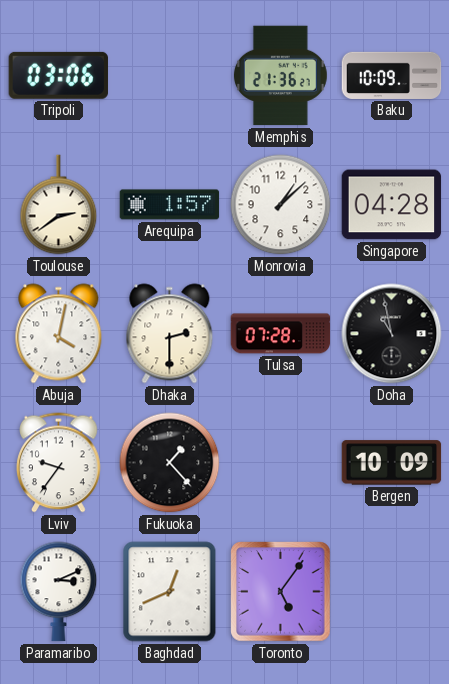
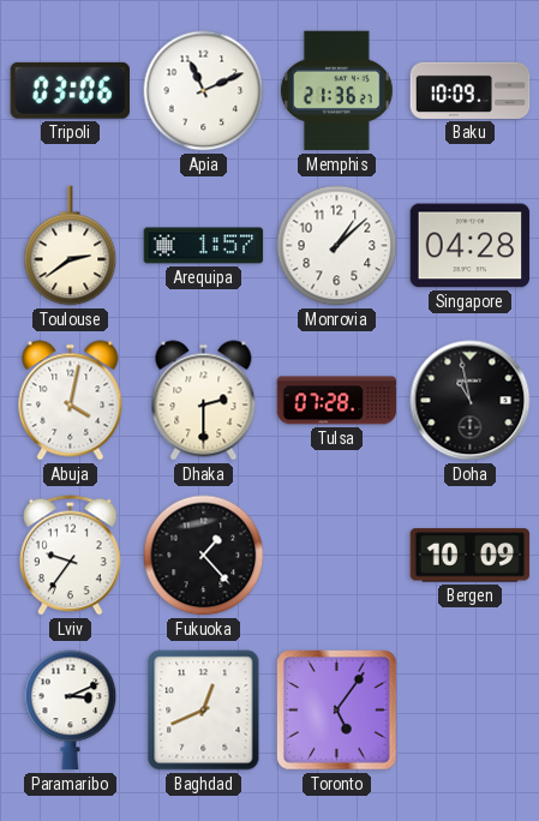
Apia: none -> 11:11
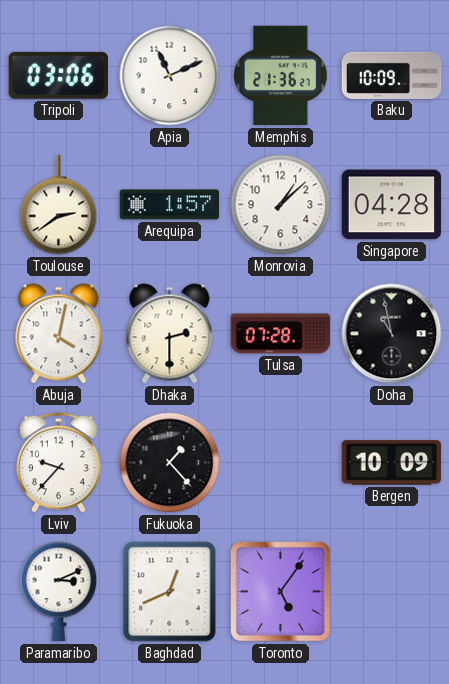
Lviv: 9:36 -> 9:37
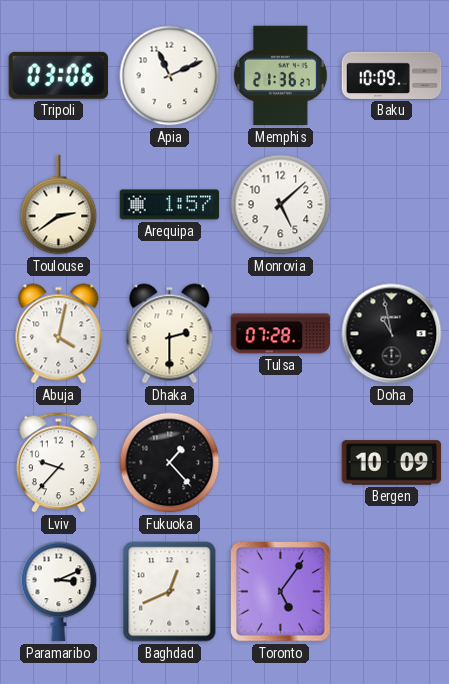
Monrovia: 1:08 -> 5:08
Singapore: 04:28 -> none
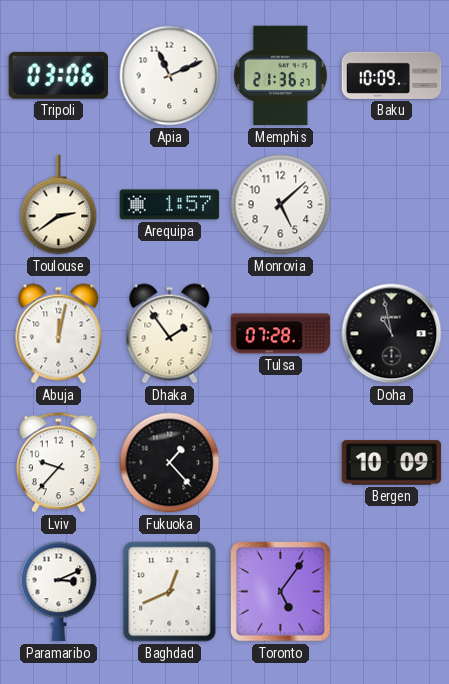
Abuja: 4:02 -> 12:02
Dhaka: 2:30 -> 1:54
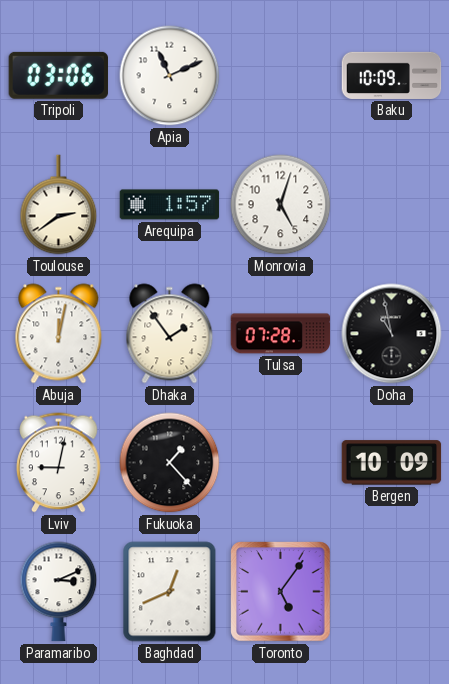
Memphis: 21:36 -> none
Monrovia: 5:08 -> 5:03
Lviv: 9:37 -> 9:02
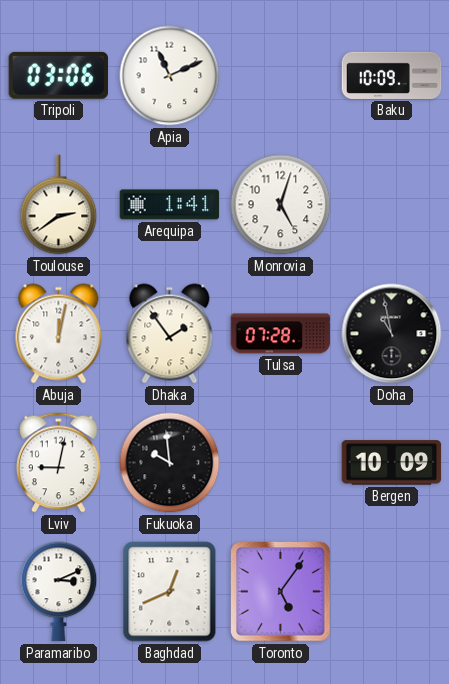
Arequipa: 1:57 -> 1:41
Fukuoka: 1:23 -> 9:59
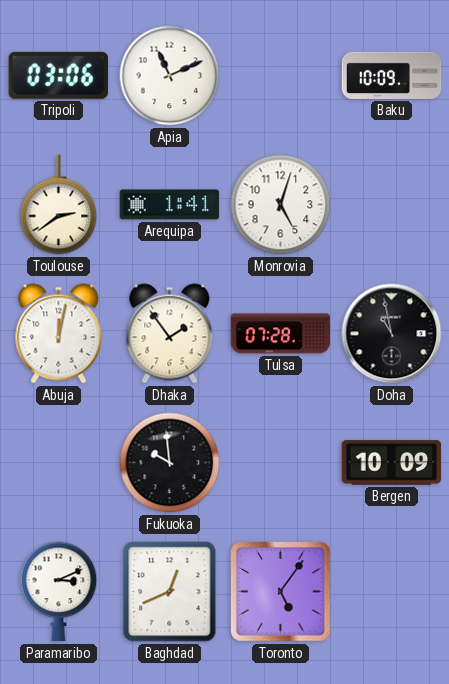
Lviv: 9:02 -> none
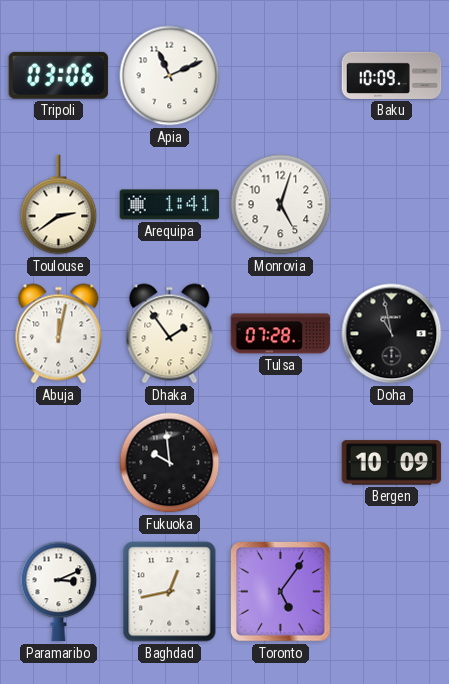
Baghdad: 12:41 -> 12:43
